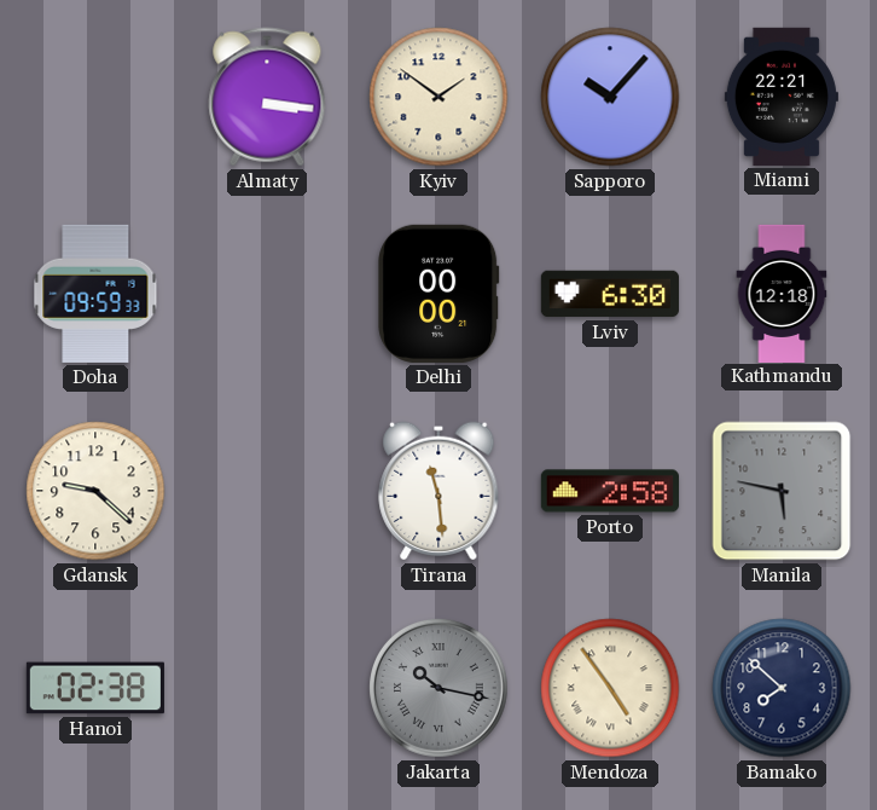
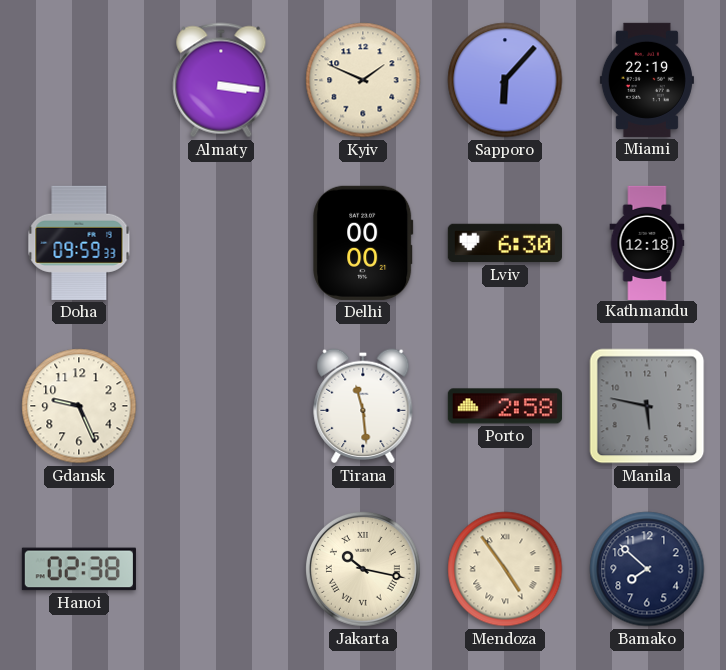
Kyiv: 1:51 -> 1:49
Sapporo: 10:07 -> 6:07
Miami: 22:21 -> 22:19
Gdansk: 9:22 -> 9:26
Jakarta dial: grey -> cream
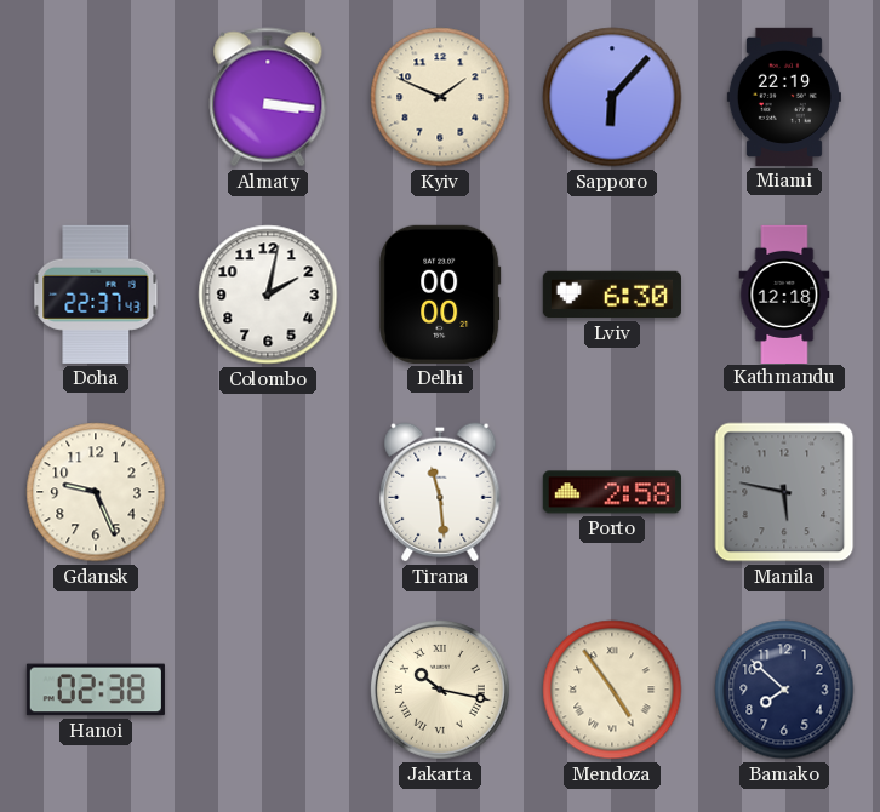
Doha: 09:59 -> 22:37
Colombo: none -> 2:02
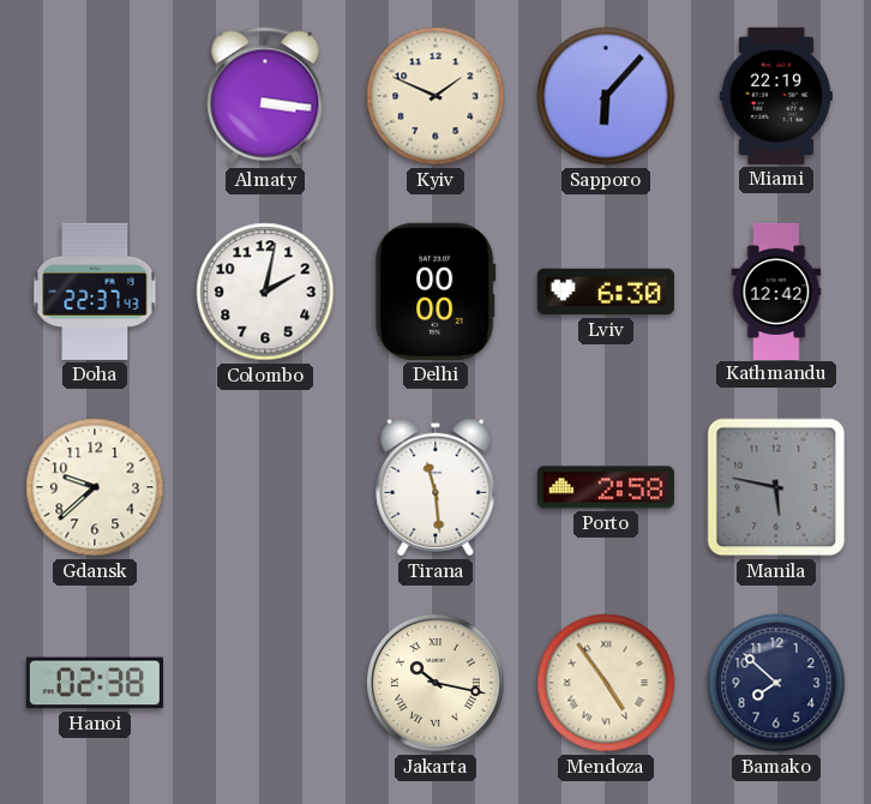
Kathmandu: 12:18 -> 12:42
Gdansk: 9:26 -> 9:38
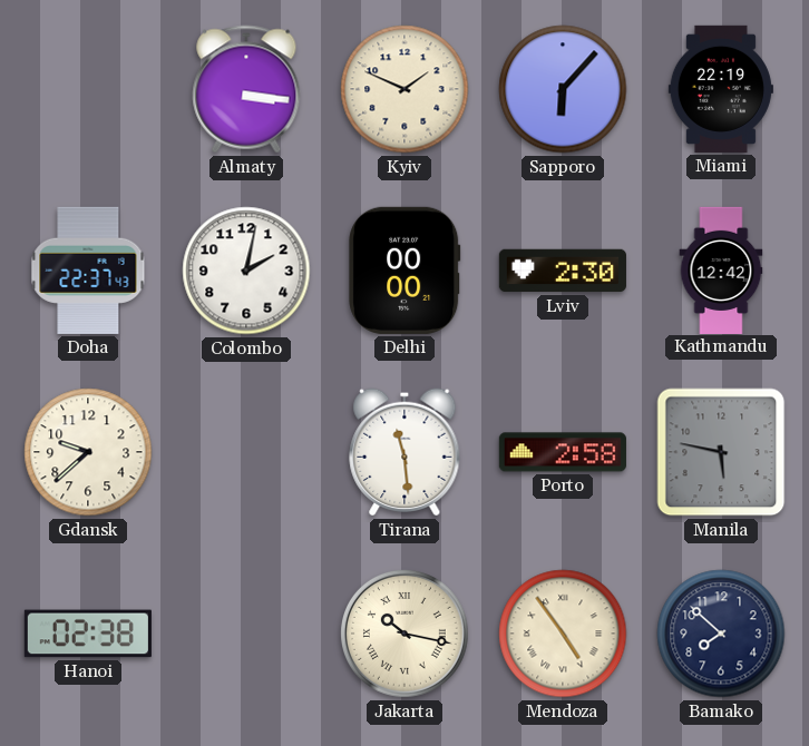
Lviv: 6:30 -> 2:30
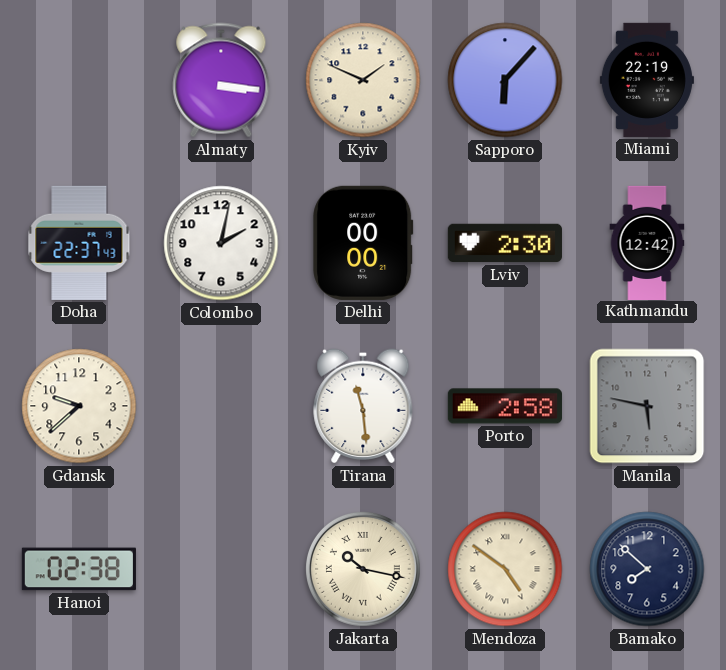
Mendoza: 4:54 -> 4:51
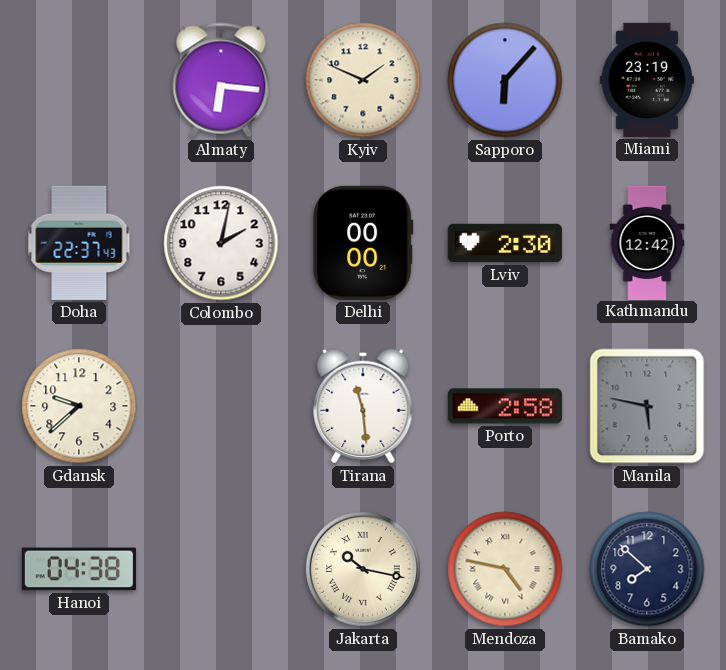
Almaty: 3:16 -> 6:16
Miami: 22:19 -> 23:19
Hanoi: 02:38 -> 04:38
Mendoza: 4:51 -> 4:47
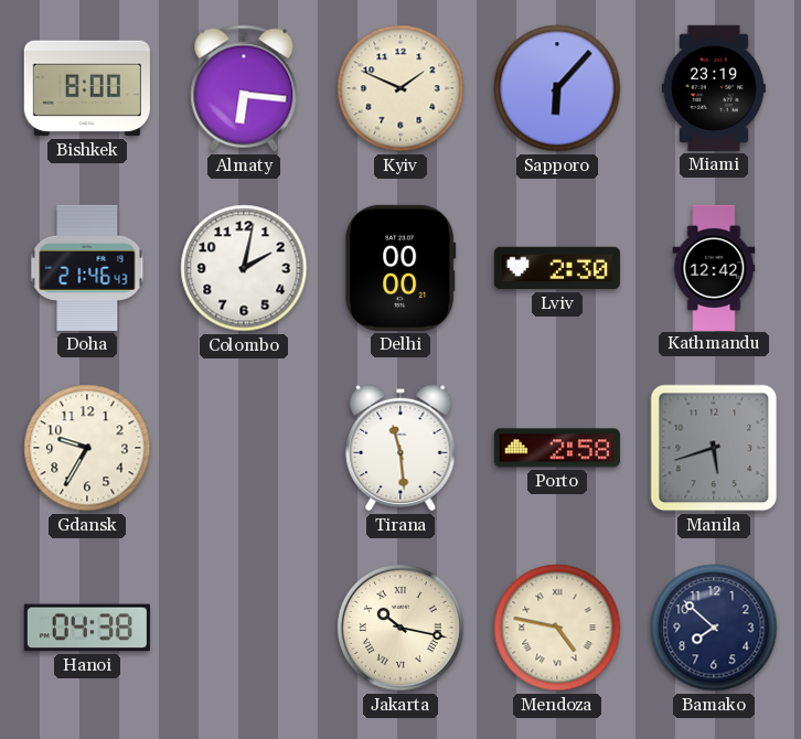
Bishkek: none -> 8:00
Doha: 22:37 -> 21:46
Gdansk: 9:38 -> 9:35
Manila: 5:47 -> 5:42
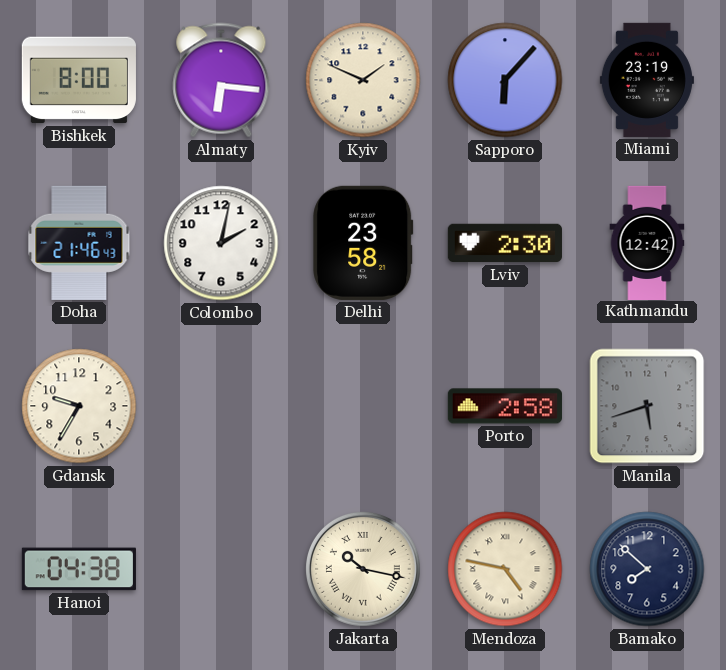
Delhi: 00:00 -> 23:58
Tirana: 11:29 -> none
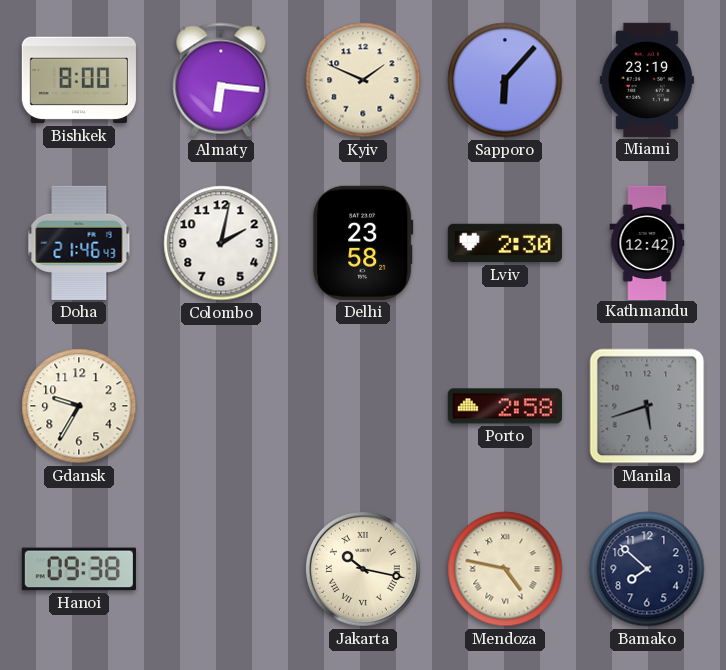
Hanoi: 04:38 -> 09:38
